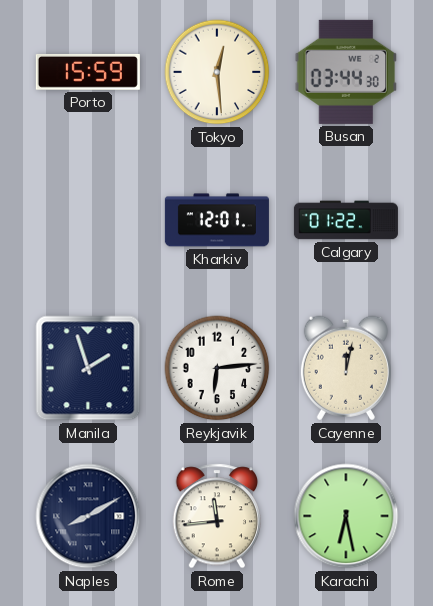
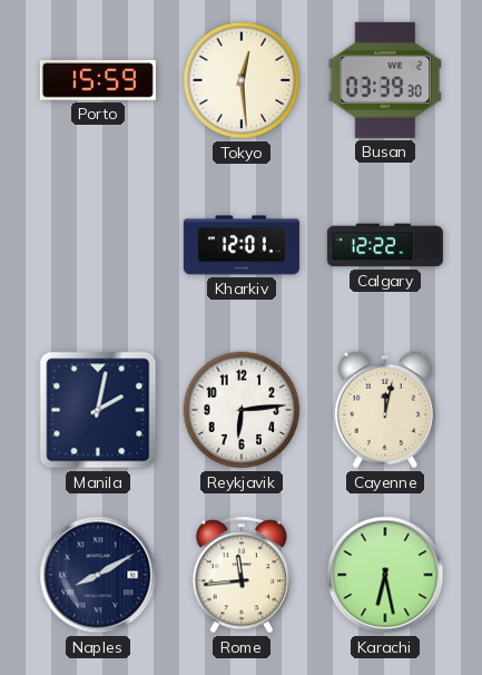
Busan: 03:44 -> 03:39
Calgary: 01:22 -> 12:22
Manila: 1:57 -> 2:02
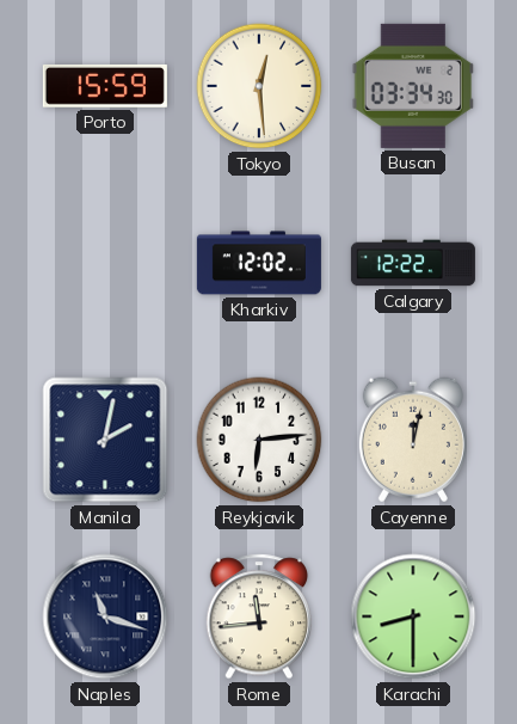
Busan: 03:39 -> 03:34
Kharkiv: 12:01 -> 12:02
Naples: 8:10 -> 11:18
Karachi: 6:28 -> 8:30
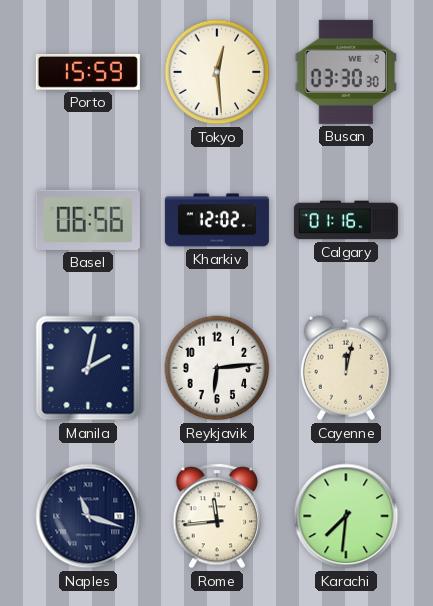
Busan: 03:34 -> 03:30
Basel: none -> 06:56
Calgary: 12:22 -> 01:16
Karachi: 8:30 -> 7:31
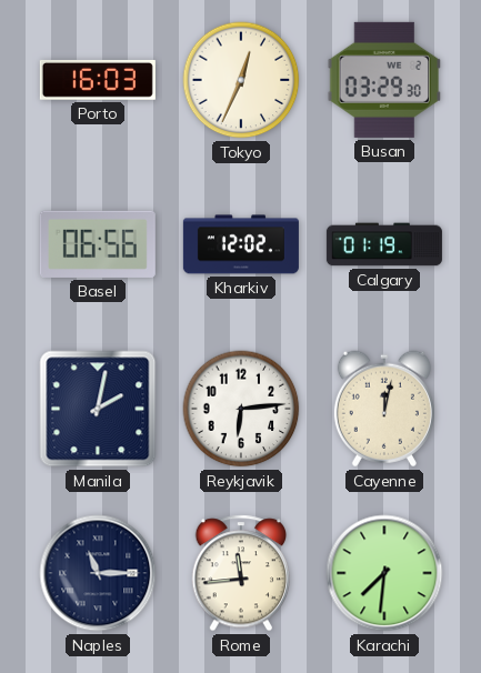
Porto: 15:59 -> 16:03
Tokyo: 12:29 -> 12:34
Busan: 03:30 -> 03:29
Calgary: 01:16 -> 01:19
Naples: 11:18 -> 11:15
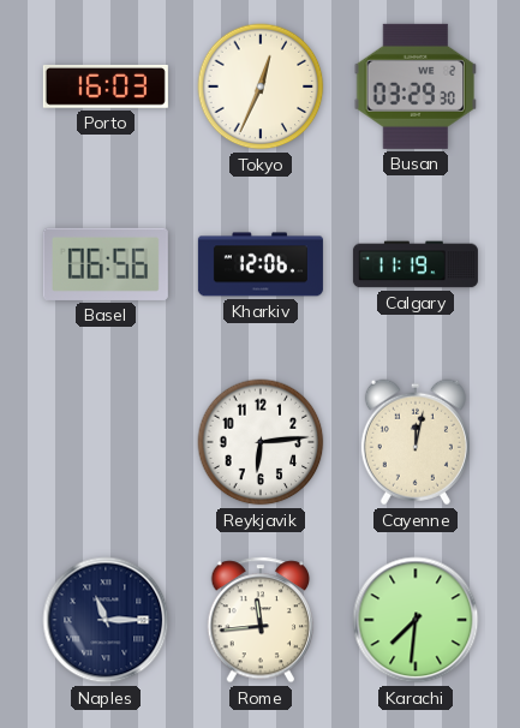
Kharkiv: 12:02 -> 12:06
Calgary: 01:19 -> 11:19
Manila: 2:02 -> none
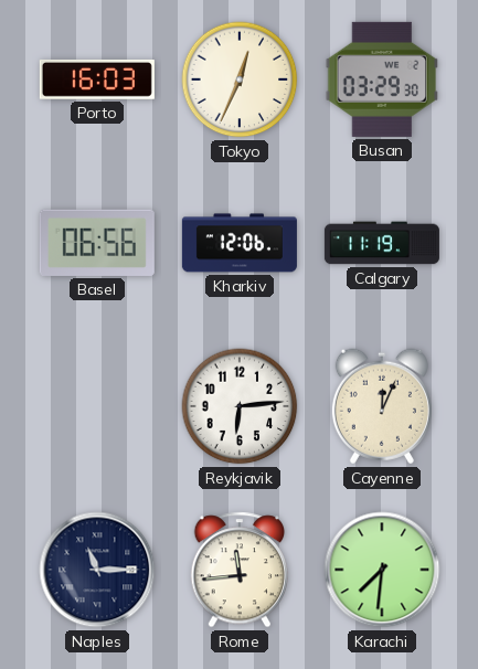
Cayenne: 12:02 -> 12:04
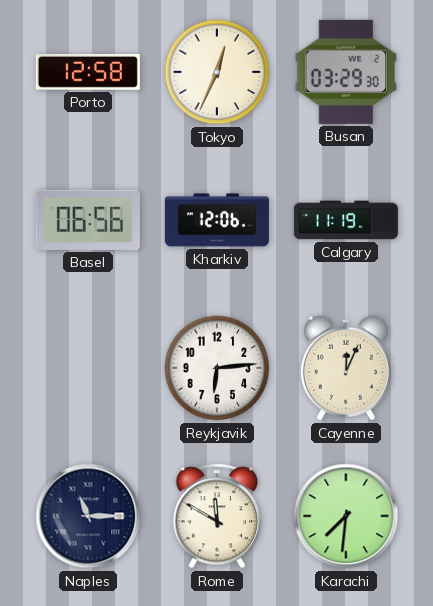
Porto: 16:03 -> 12:58
Rome: 11:44 -> 11:50
